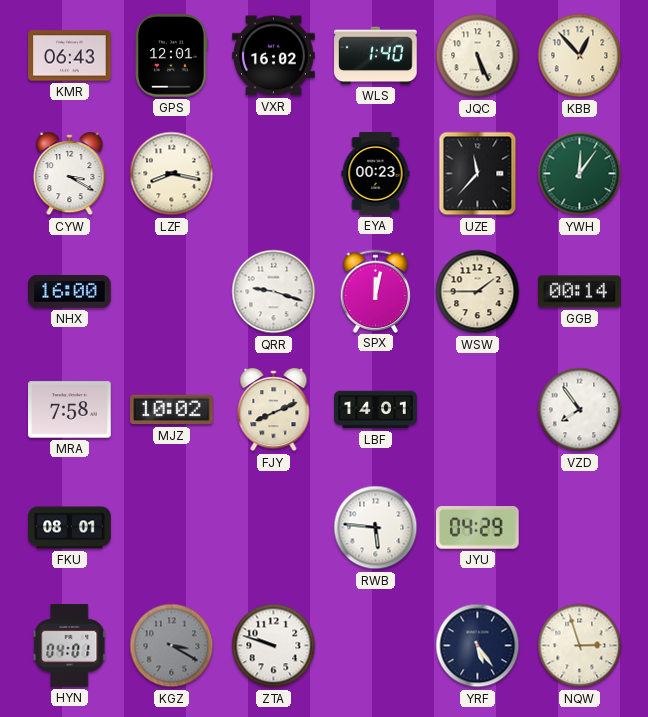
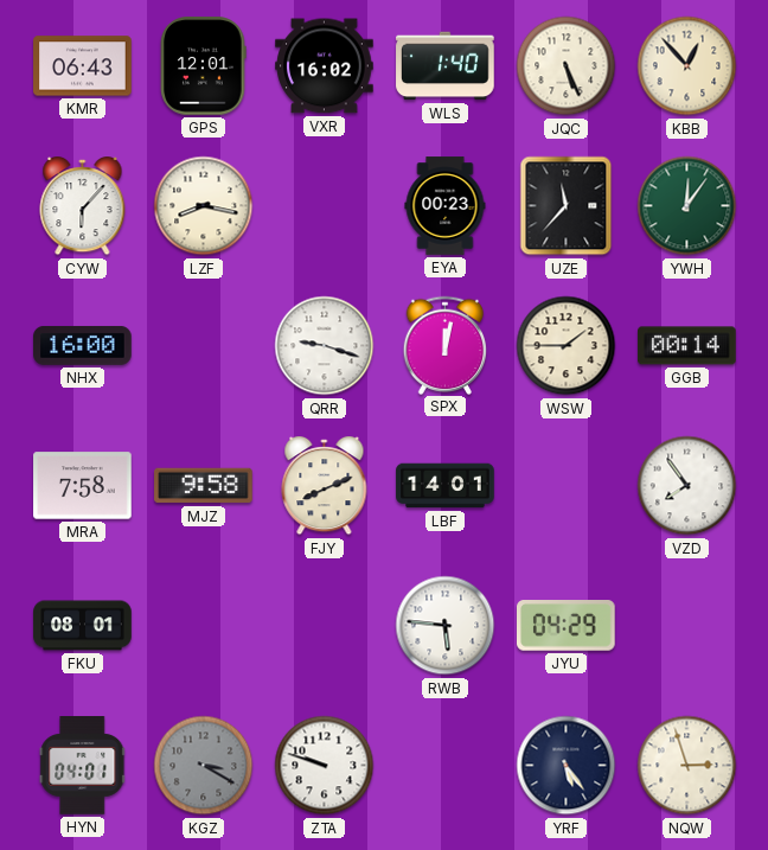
CYW: 3:20 -> 6:07
MJZ: 10:02 -> 9:58
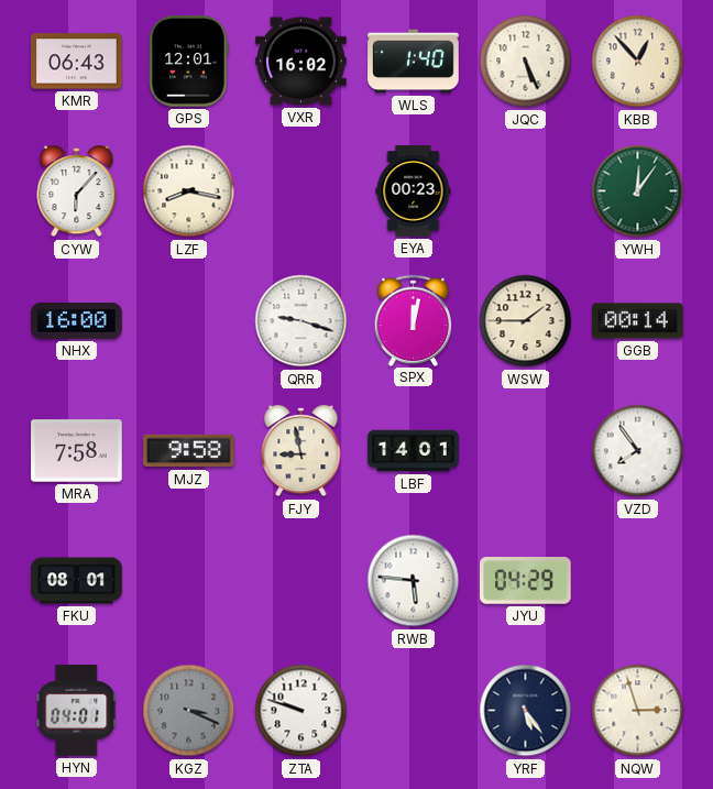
UZE: 11:37 -> none
FJY: 8:11 -> 8:58
KGZ: 3:20 -> 3:19
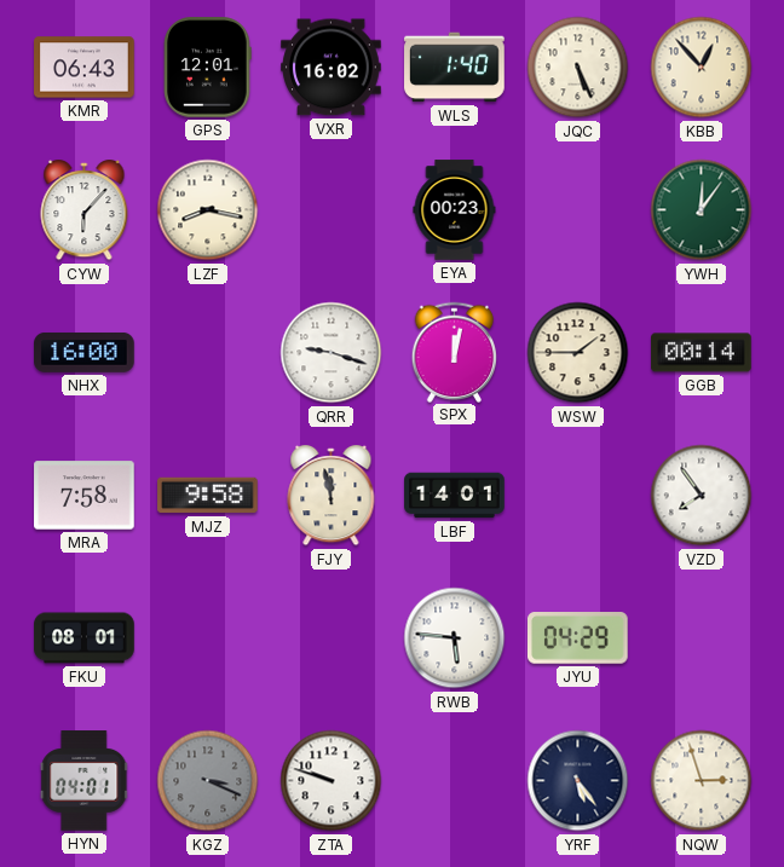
FJY: 8:58 -> 11:58
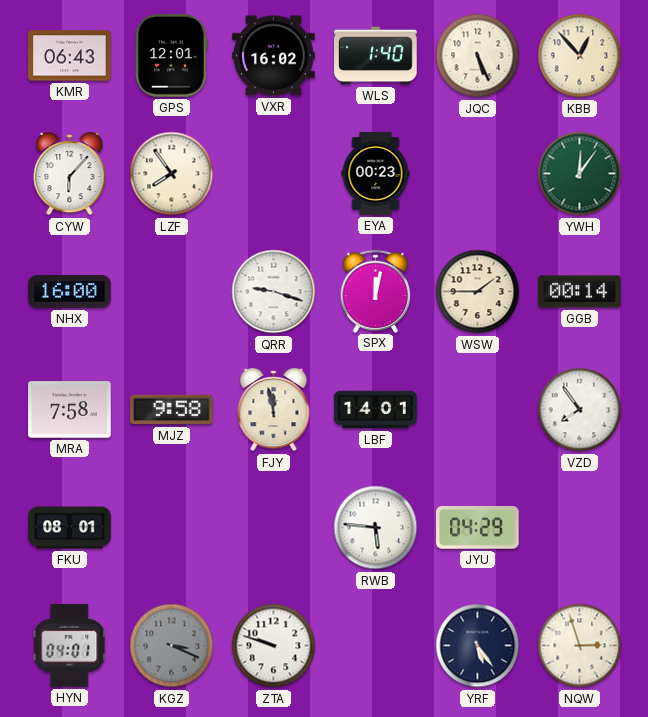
LZF: 8:17 -> 7:54
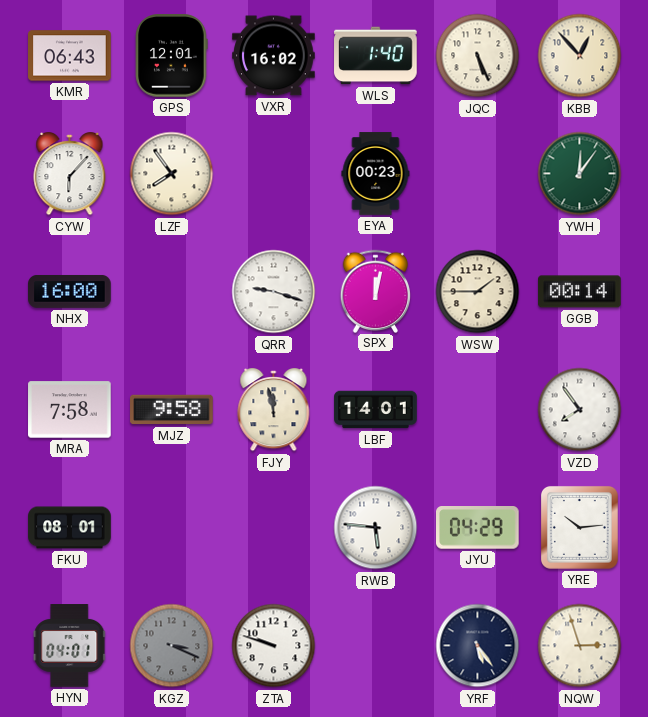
YRE: none -> 10:14
